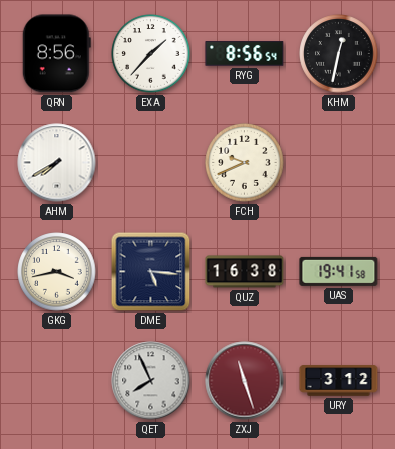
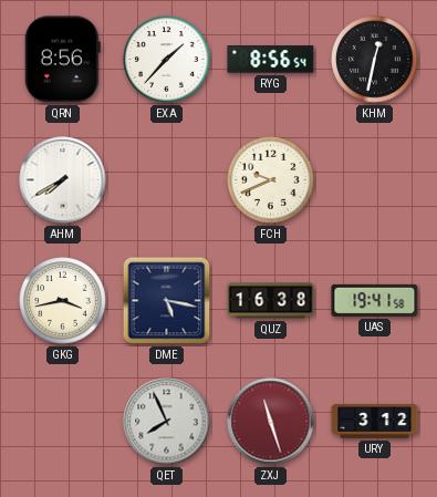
DME: 5:16 -> 5:17
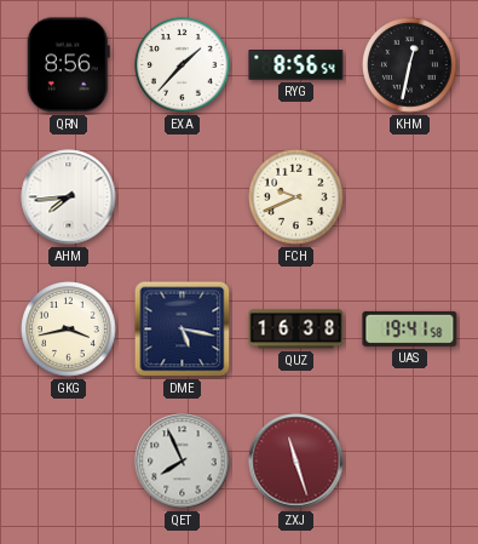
AHM: 7:40 -> 7:44
URY: 3:12 -> none
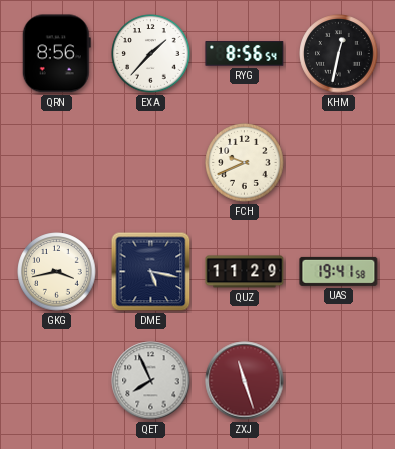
AHM: 7:44 -> none
QUZ: 16:38 -> 11:29
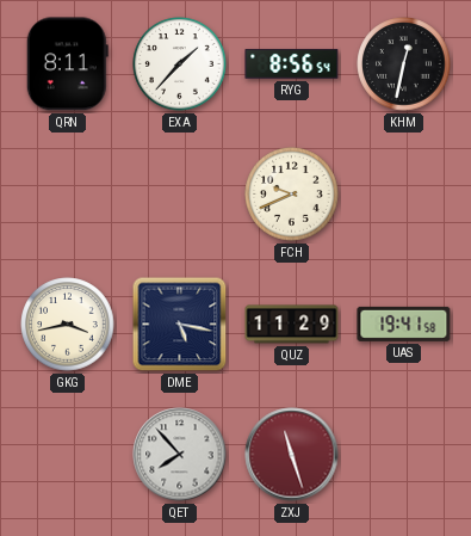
QRN: 8:56 -> 8:11
QET: 7:56 -> 7:53
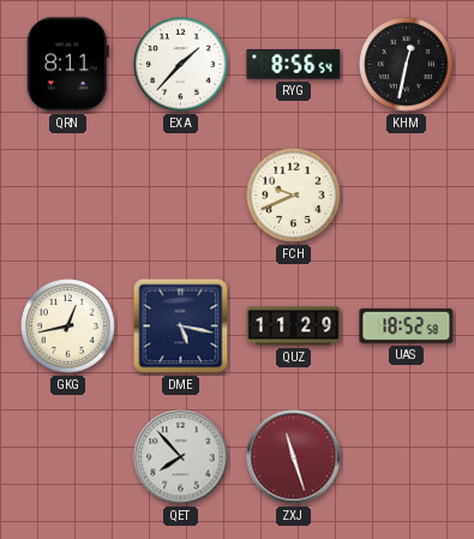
GKG: 3:43 -> 12:43
UAS: 19:41 -> 18:52
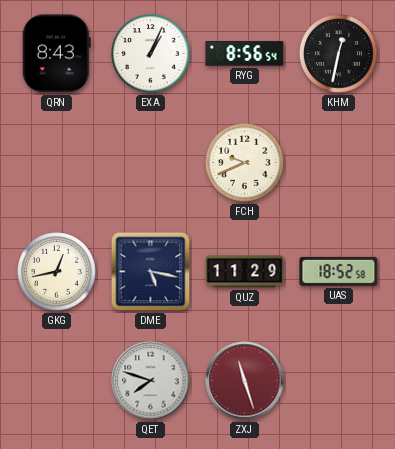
QRN: 8:11 -> 8:43
EXA: 1:37 -> 1:04
QET: 7:53 -> 7:48
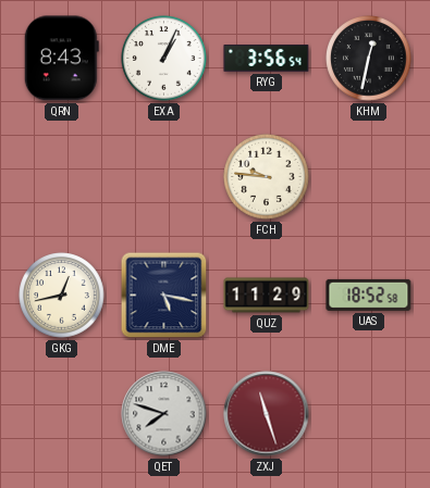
RYG: 8:56 -> 3:56
FCH: 9:41 -> 9:46
